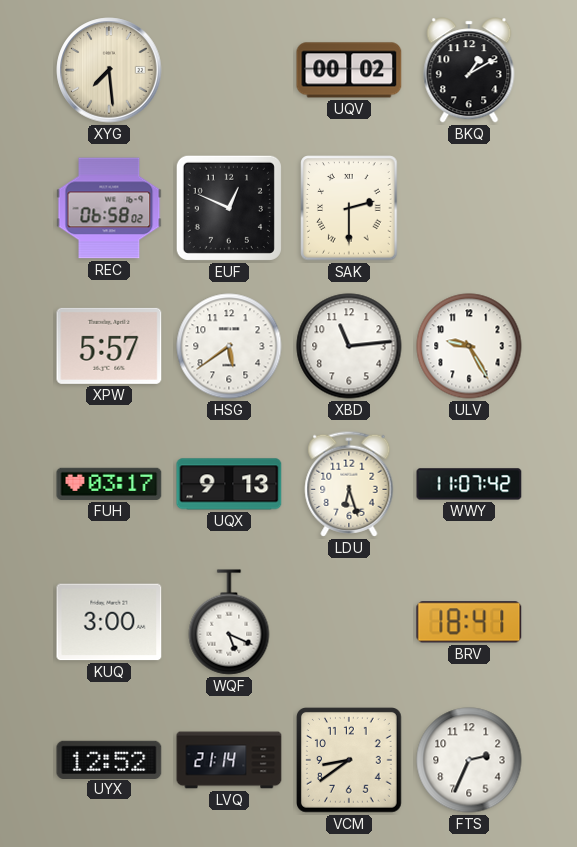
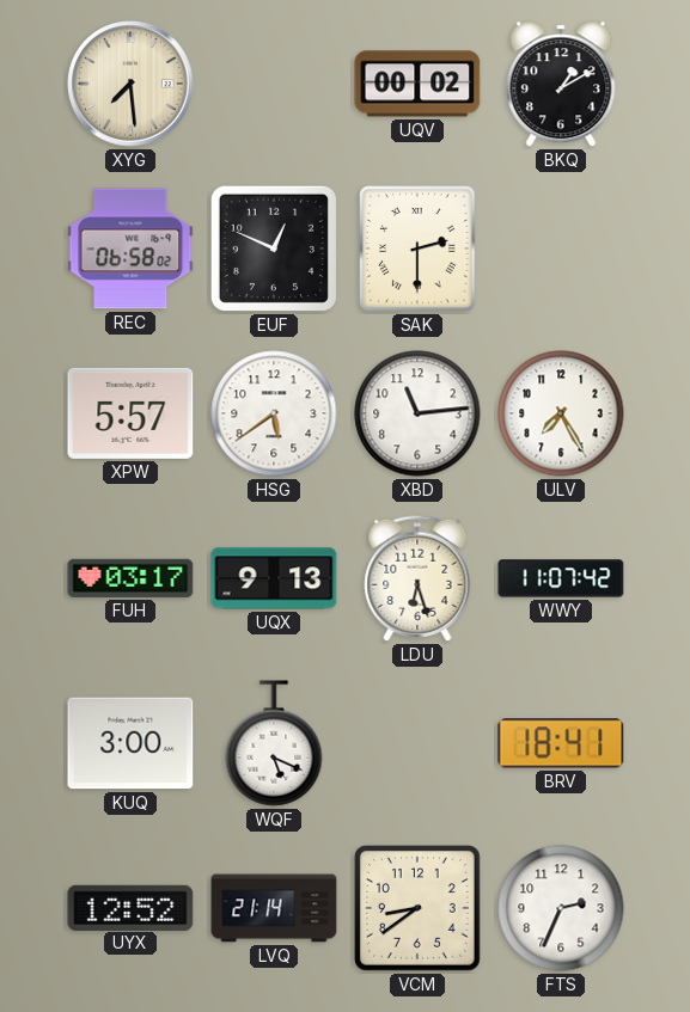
ULV: 9:25 -> 7:25
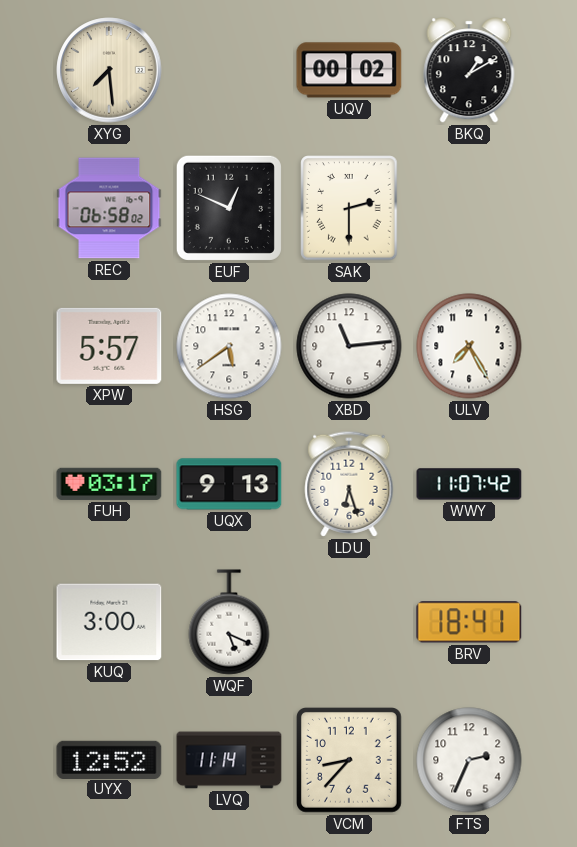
LVQ: 21:14 -> 11:14
VCM: 8:39 -> 8:37
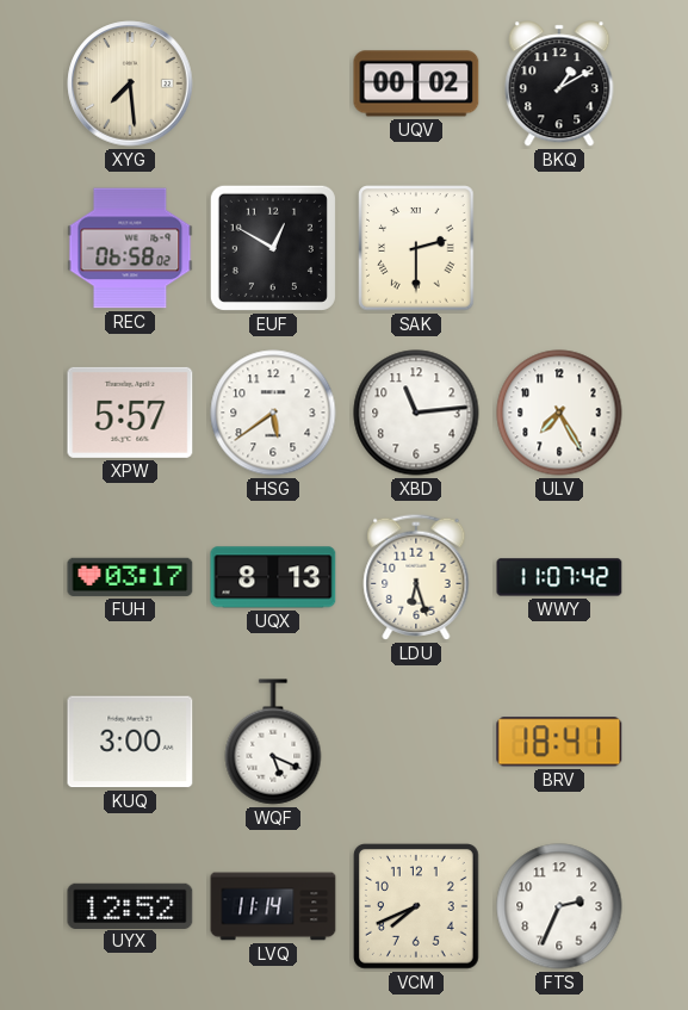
EUF: 12:49 -> 12:50
UQX: 9:13 -> 8:13
VCM: 8:37 -> 7:41
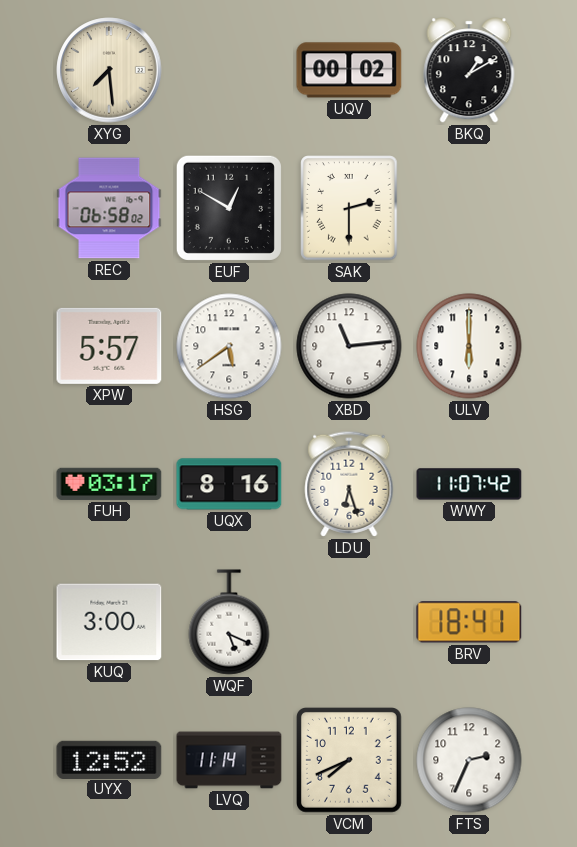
ULV: 7:25 -> 6:00
UQX: 8:13 -> 8:16
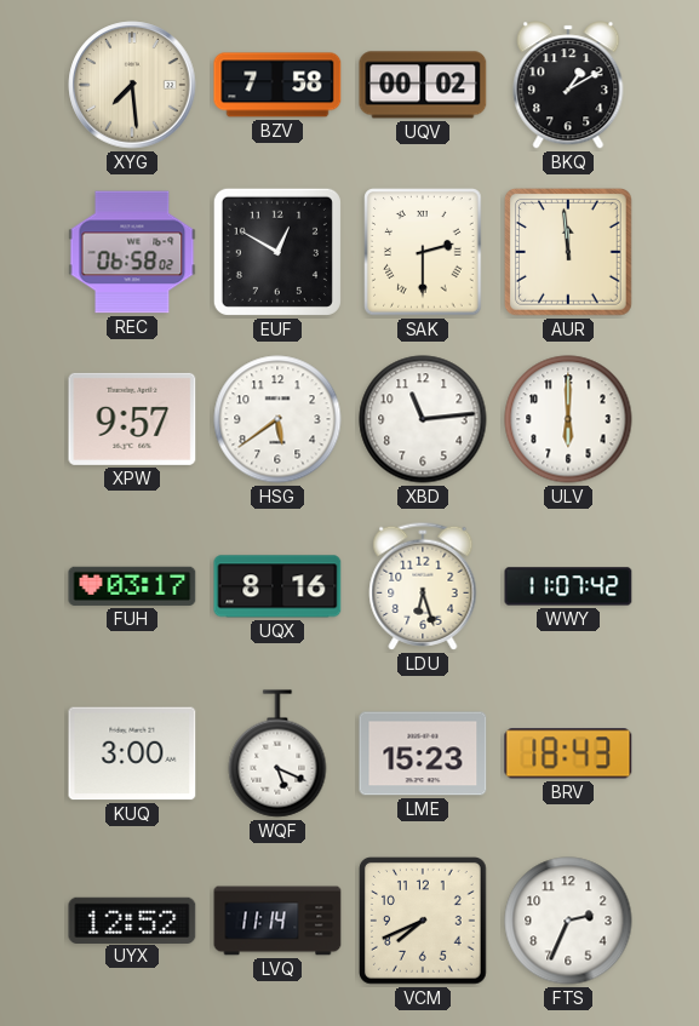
BZV: none -> 7:58
AUR: none -> 11:59
XPW: 5:57 -> 9:57
LME: none -> 15:23
BRV: 18:41 -> 18:43
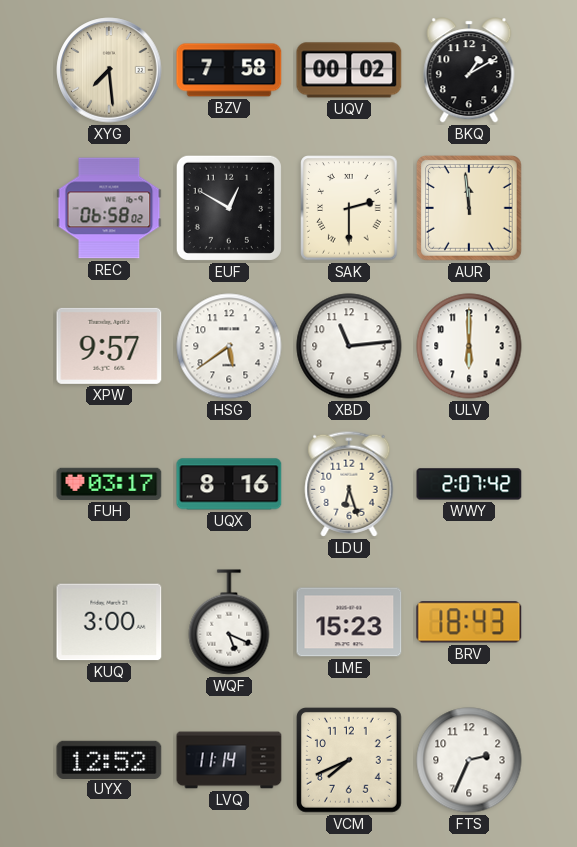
WWY: 11:07 -> 2:07
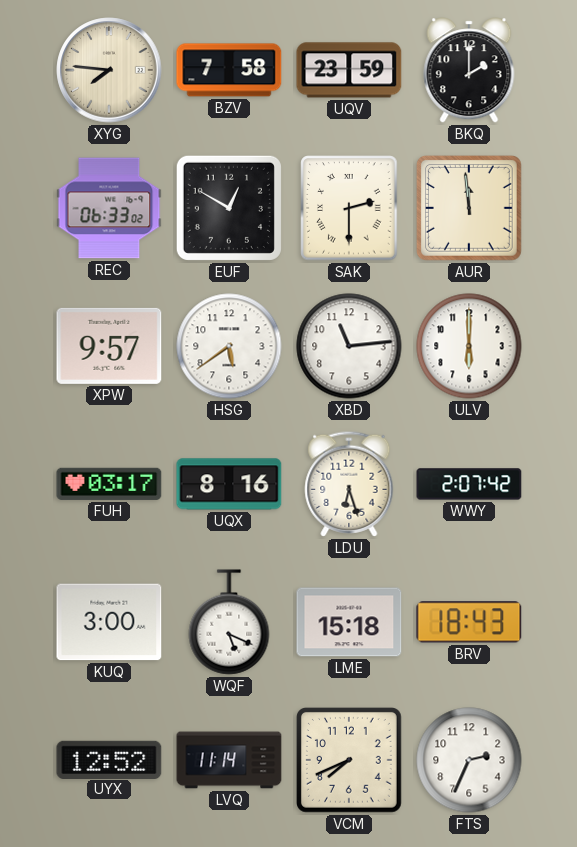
XYG: 7:29 -> 7:46
UQV: 00:02 -> 23:59
BKQ: 1:10 -> 2:00
REC: 06:58 -> 06:33
LME: 15:23 -> 15:18
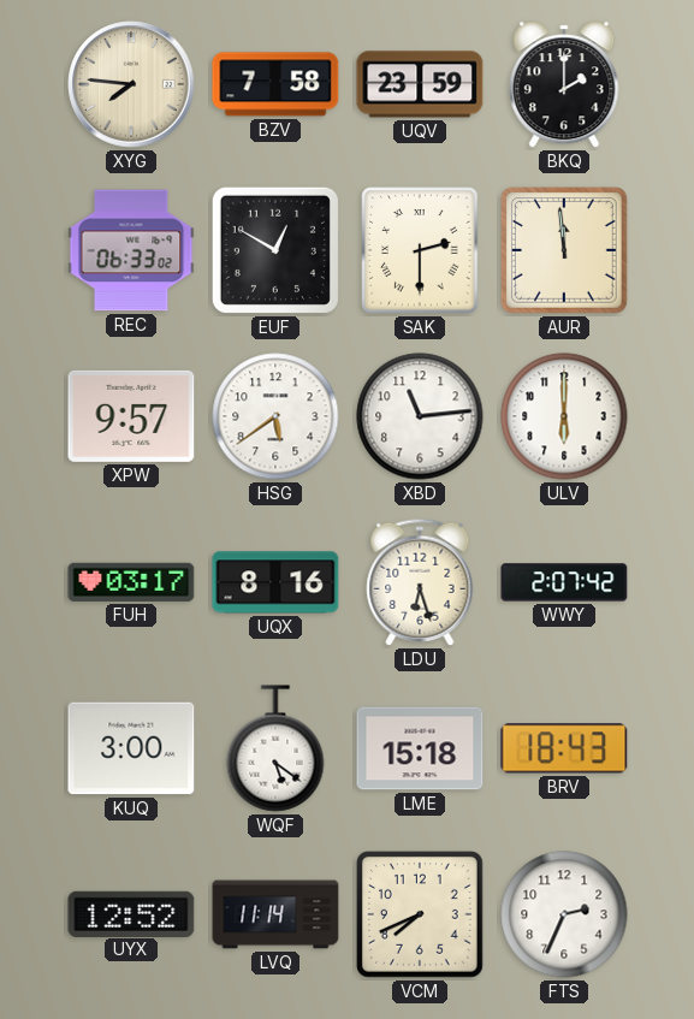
WQF: 5:19 -> 5:21
